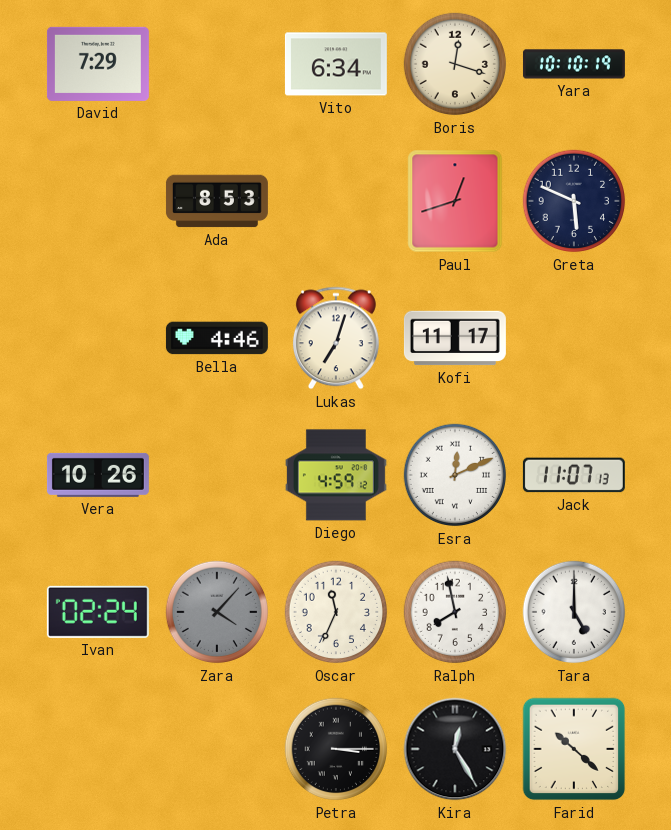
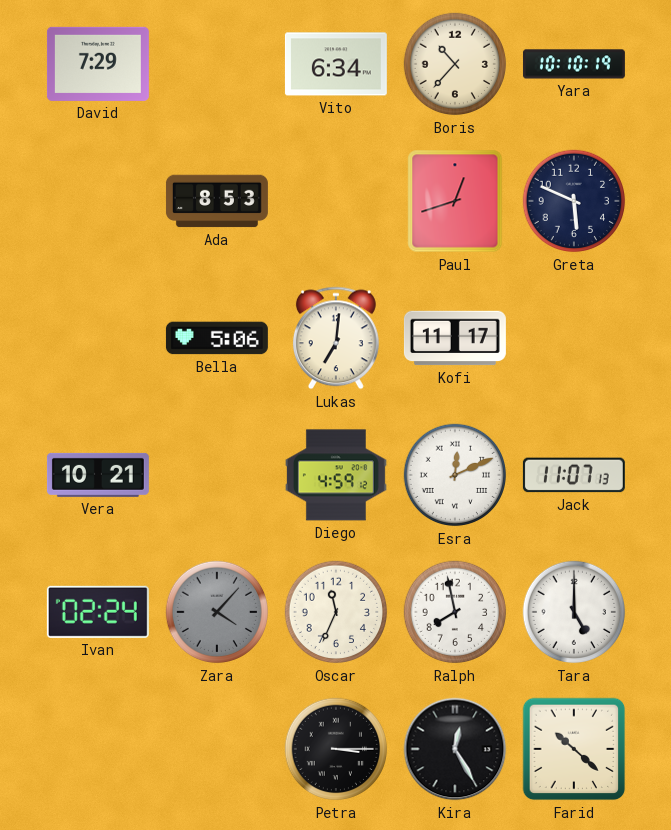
Boris: 12:18 -> 10:37
Bella: 4:46 -> 5:06
Lukas: 7:03 -> 7:01
Vera: 10:26 -> 10:21
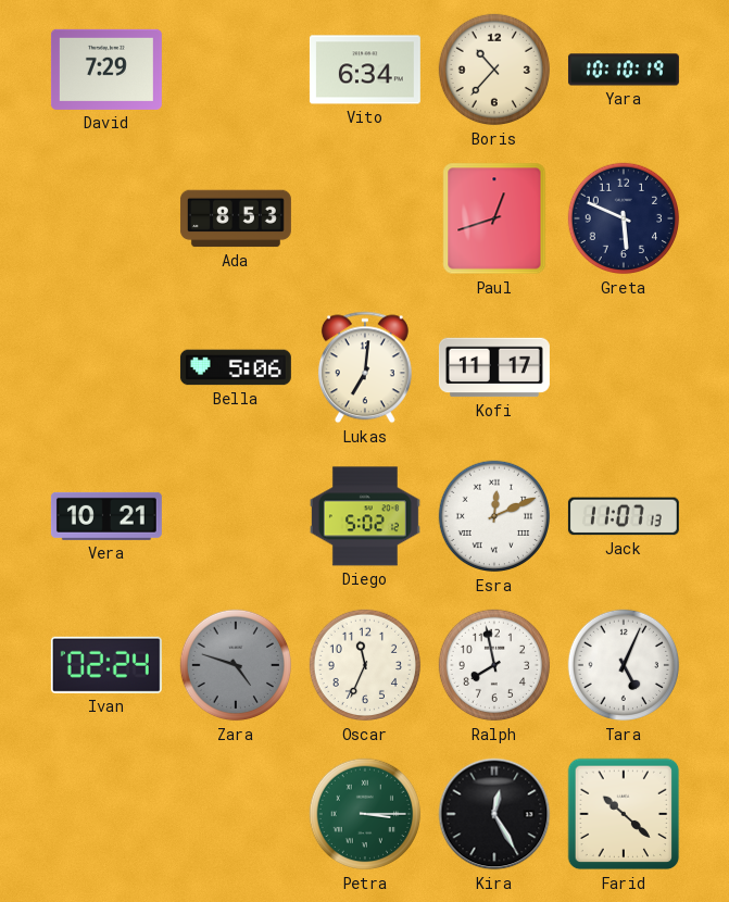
Diego: 4:59 -> 5:02
Zara: 4:07 -> 4:48
Tara: 5:00 -> 5:04
Petra dial: black -> green
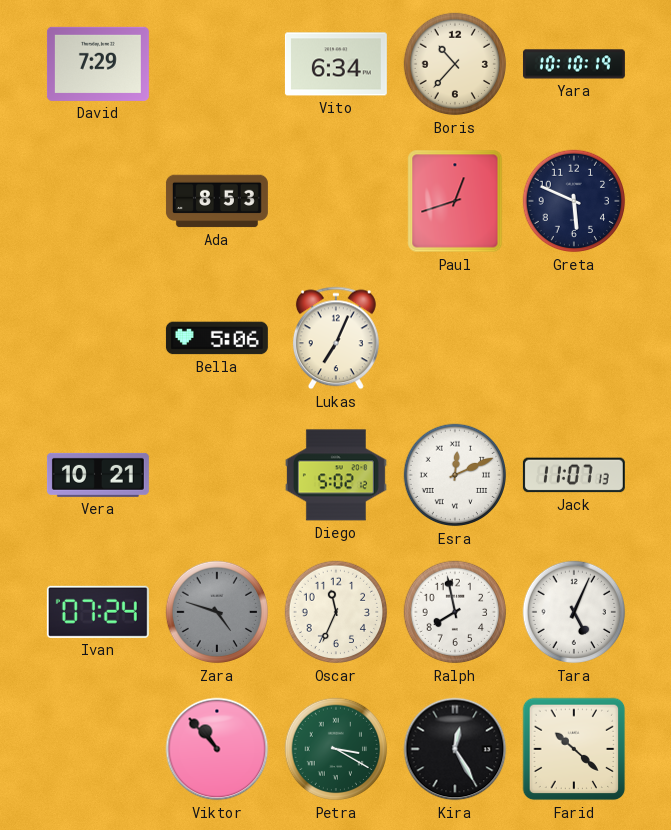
Lukas: 7:01 -> 7:04
Kofi: 11:17 -> none
Ivan: 02:24 -> 07:24
Viktor: none -> 10:53
Petra: 3:15 -> 3:20
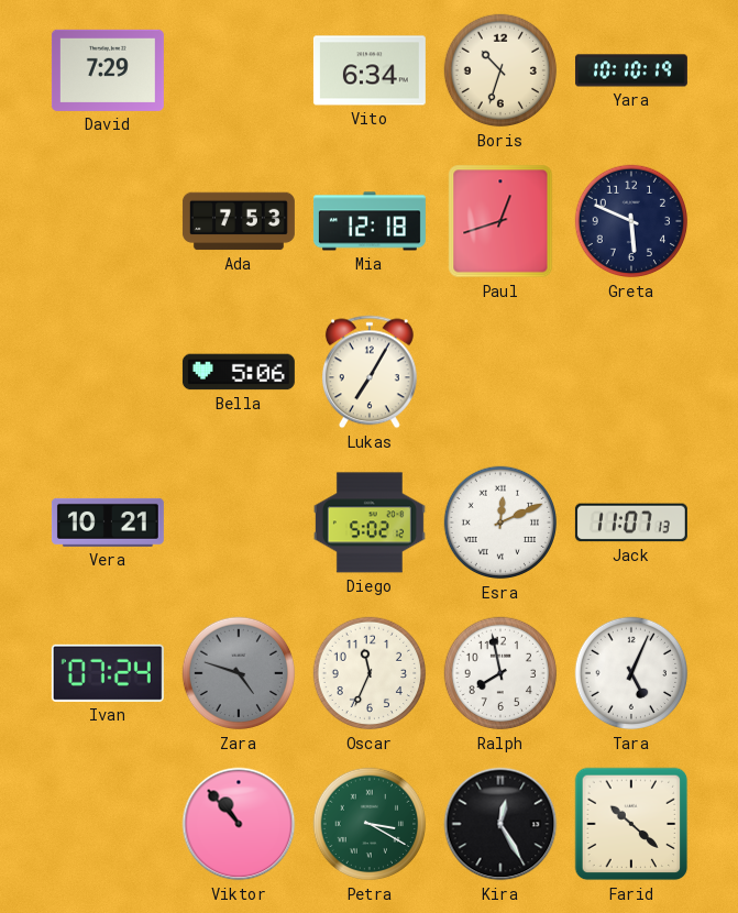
Boris: 10:37 -> 10:33
Ada: 8:53 -> 7:53
Mia: none -> 12:18
Lukas: 7:04 -> 7:05
